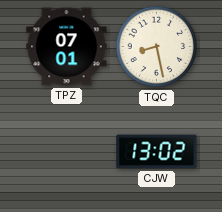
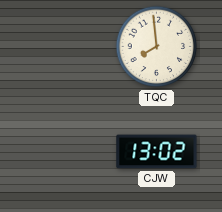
TPZ: 07:01 -> none
TQC: 8:28 -> 7:59
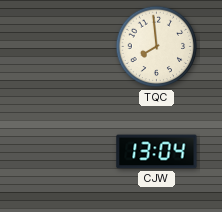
CJW: 13:02 -> 13:04
